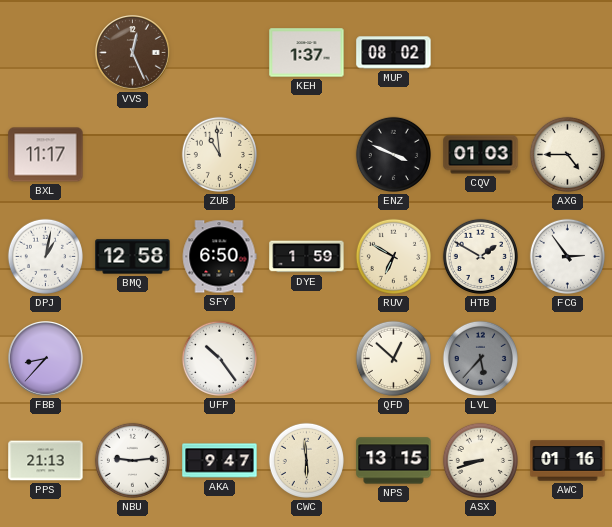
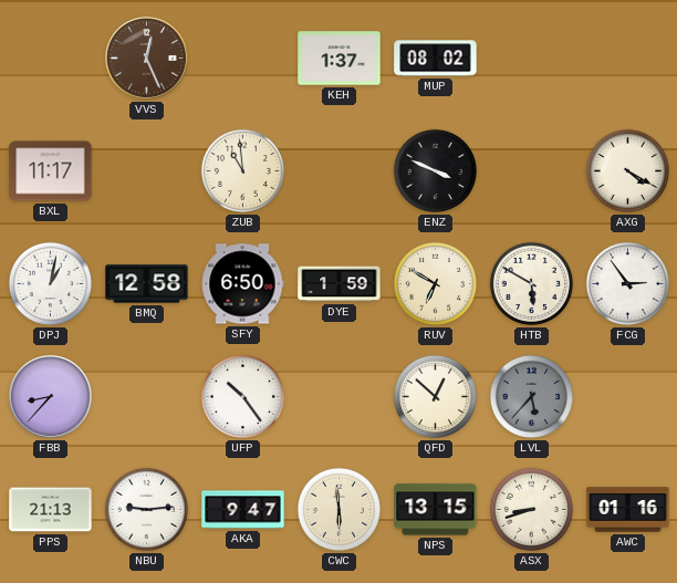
CQV: 01:03 -> none
AXG: 4:45 -> 4:20
HTB: 1:50 -> 5:50
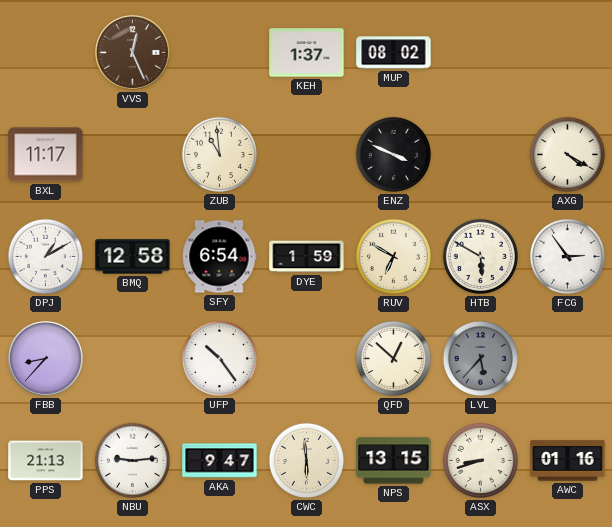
DPJ: 1:02 -> 1:10
SFY: 6:50 -> 6:54
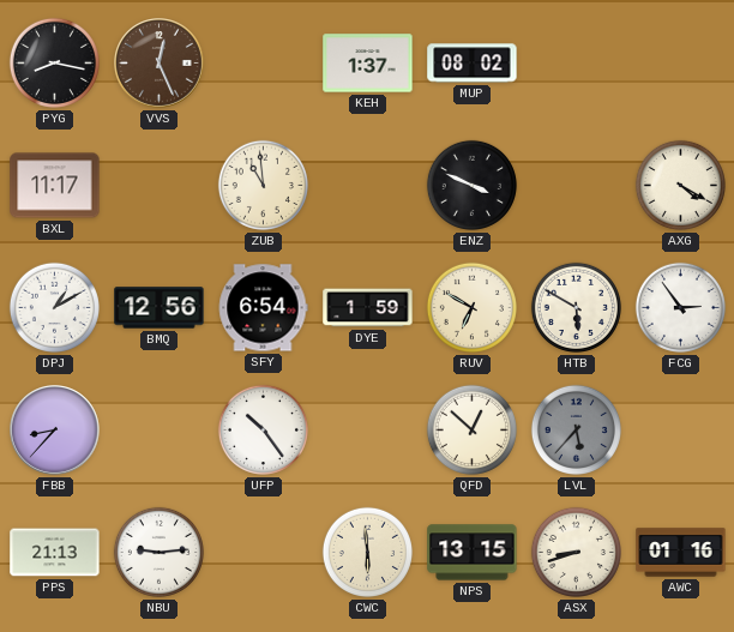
PYG: none -> 8:17
BMQ: 12:58 -> 12:56
AKA: 9:47 -> none
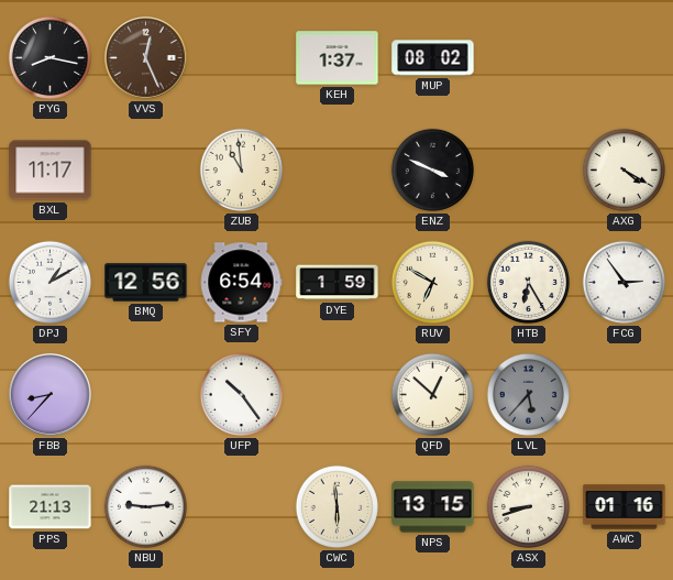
HTB: 5:50 -> 6:25
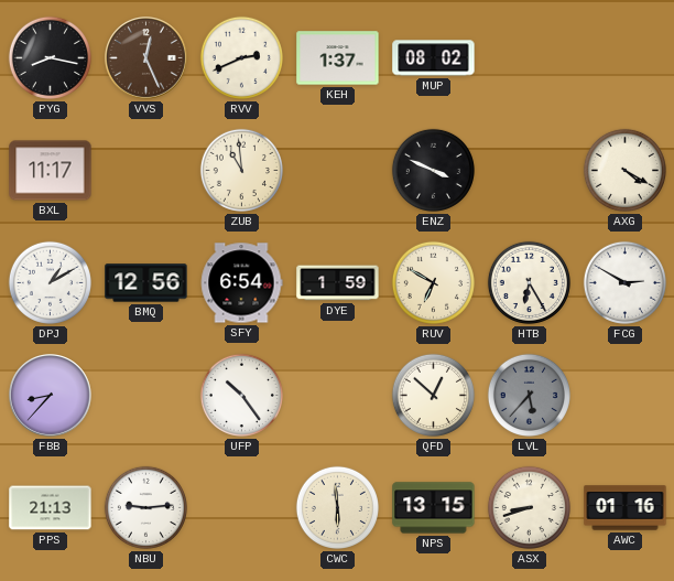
RVV: none -> 2:41
FCG: 2:54 -> 2:50
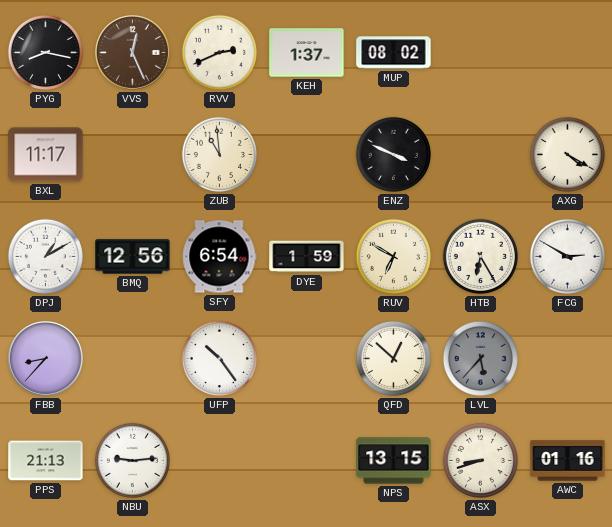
CWC: 5:59 -> none
